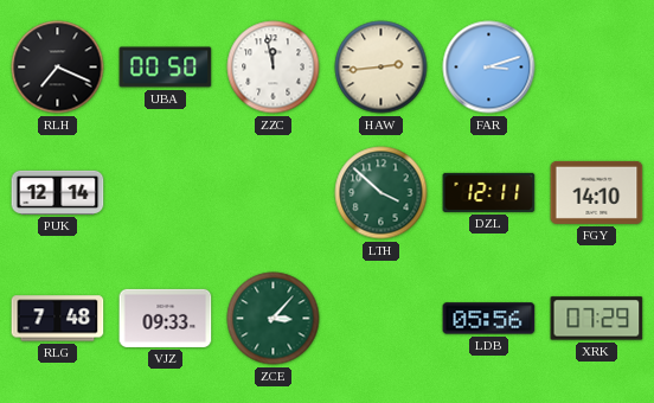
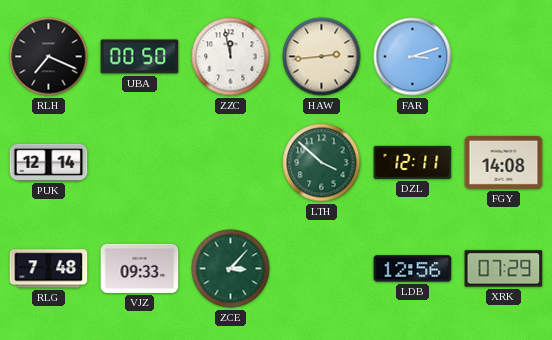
FGY: 14:10 -> 14:08
LDB: 05:56 -> 12:56
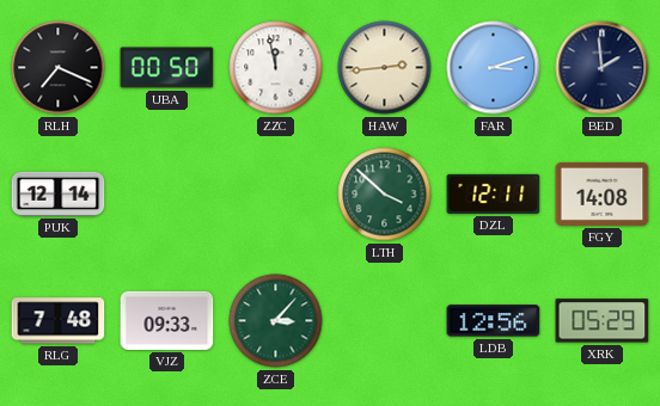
BED: none -> 1:59
XRK: 07:29 -> 05:29
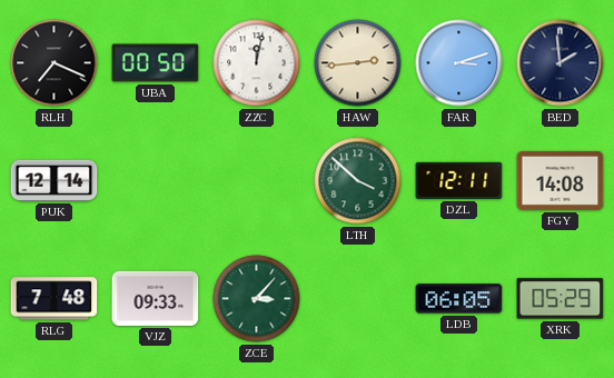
ZZC: 11:58 -> 12:02
LDB: 12:56 -> 06:05
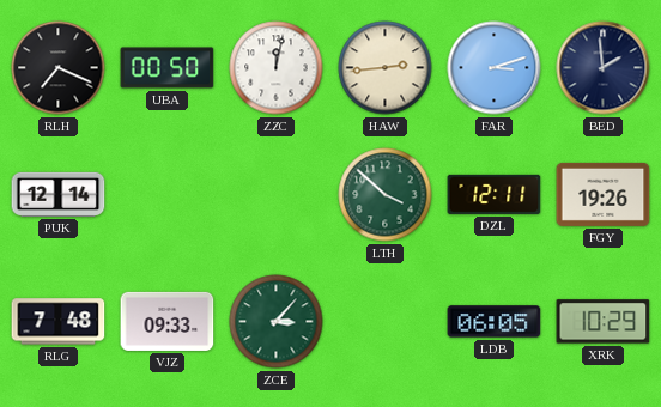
FGY: 14:08 -> 19:26
XRK: 05:29 -> 10:29
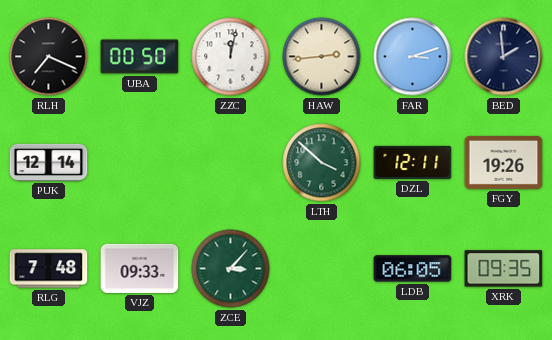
XRK: 10:29 -> 09:35
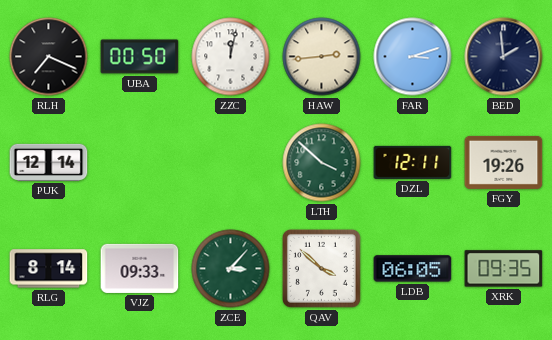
RLG: 7:48 -> 8:14
QAV: none -> 3:52
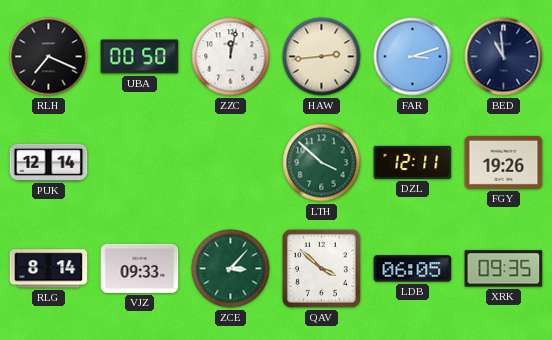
BED: 1:59 -> 10:59
